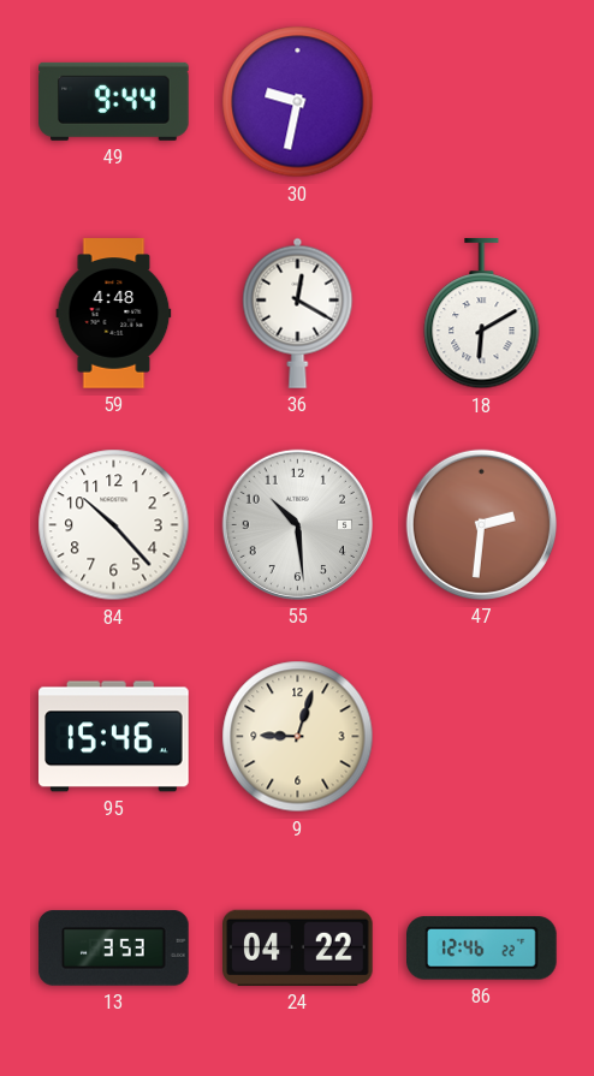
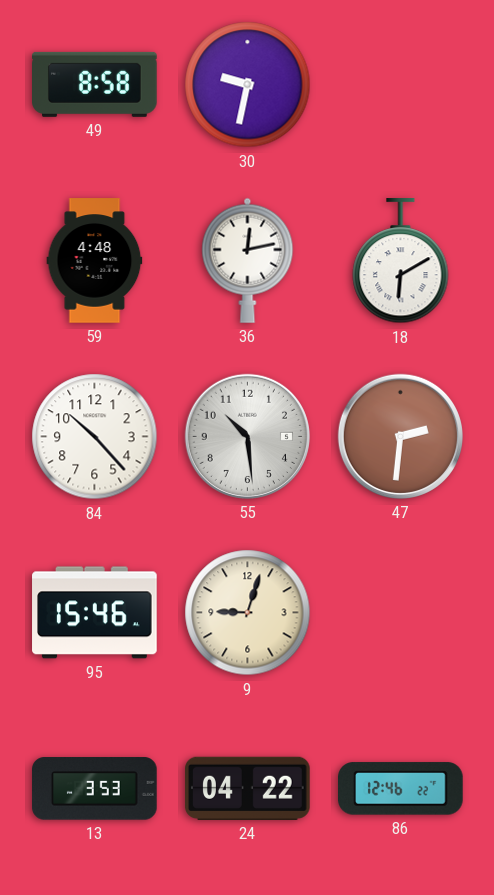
49: 9:44 -> 8:58
36: 12:20 -> 12:13
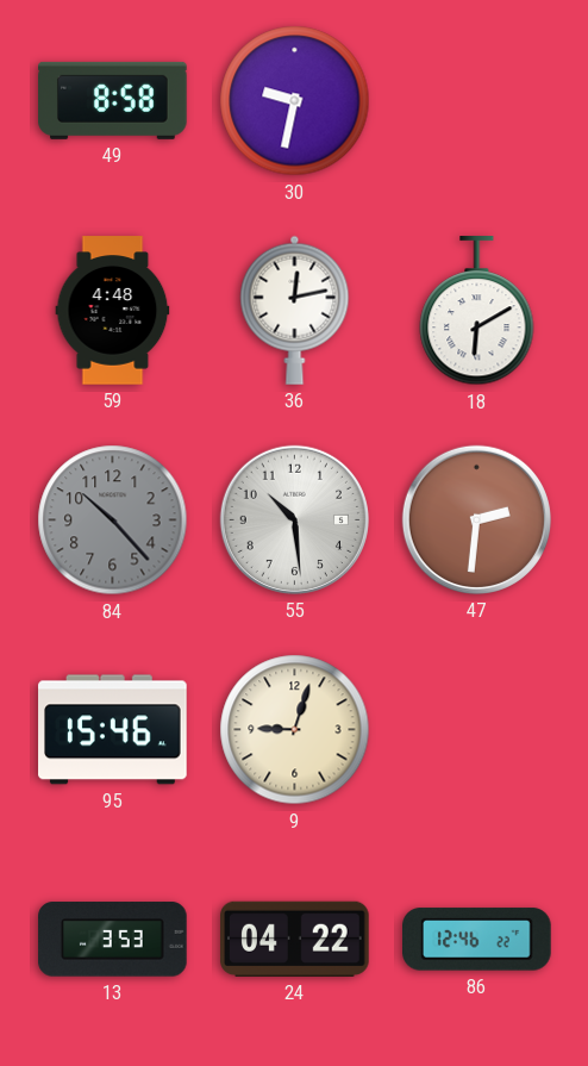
84 dial: white -> grey
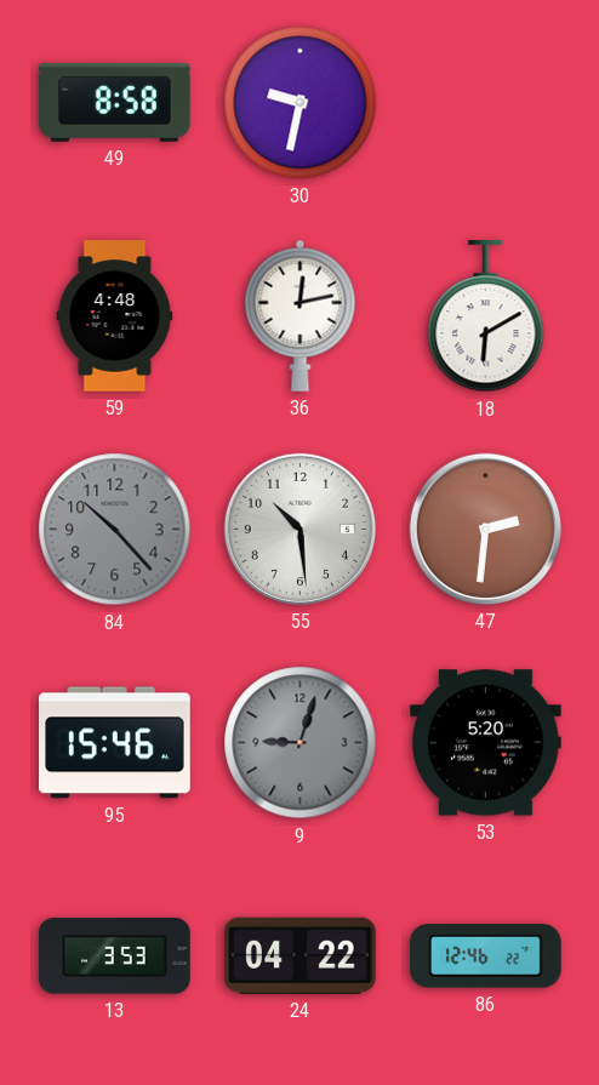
9 dial: cream -> grey
53: none -> 5:20
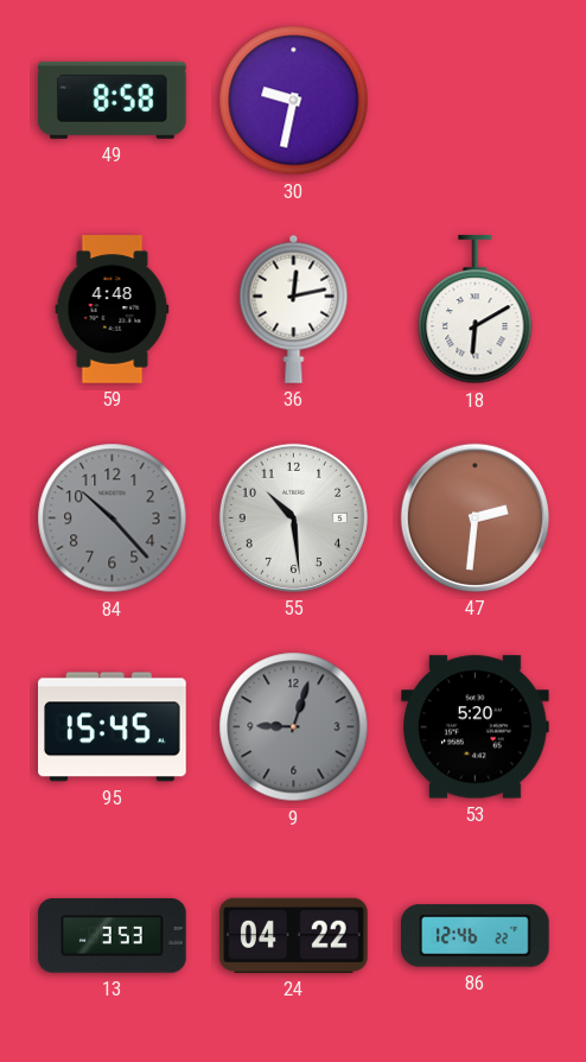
95: 15:46 -> 15:45
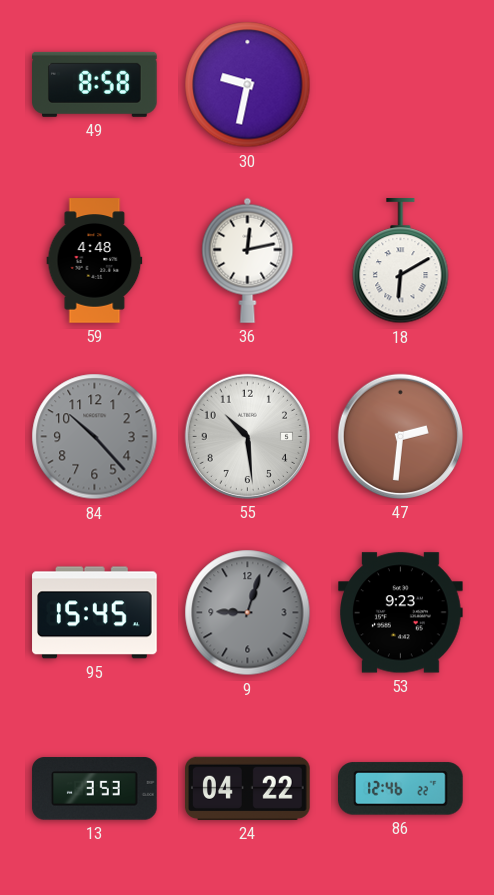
53: 5:20 -> 9:23
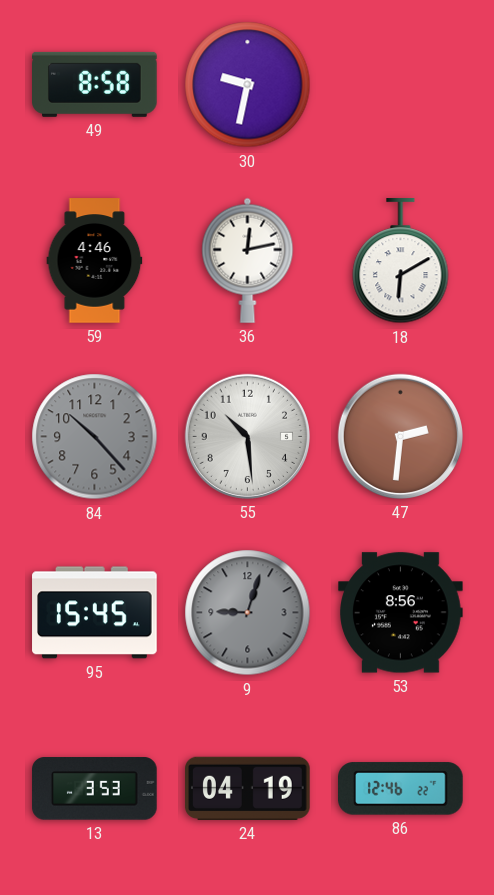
59: 4:48 -> 4:46
53: 9:23 -> 8:56
24: 04:22 -> 04:19
